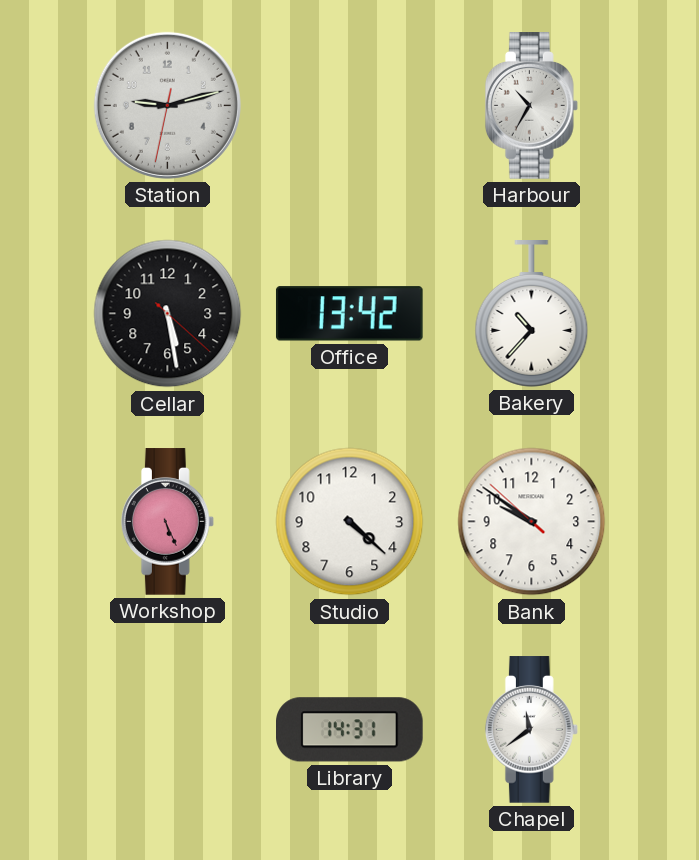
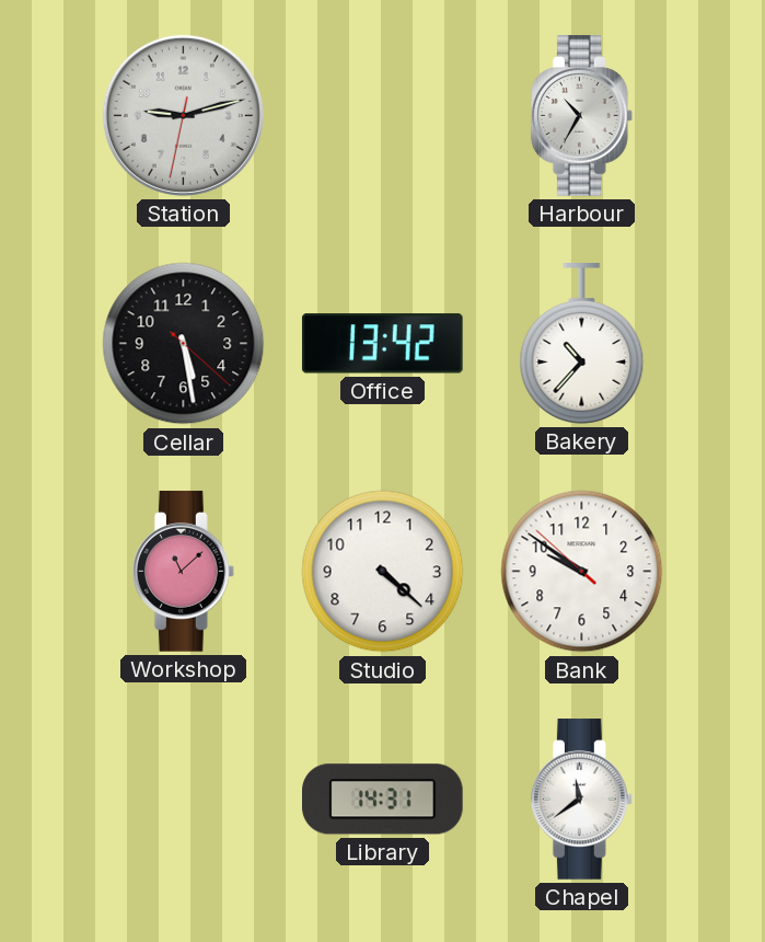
Workshop: 5:26 -> 11:08
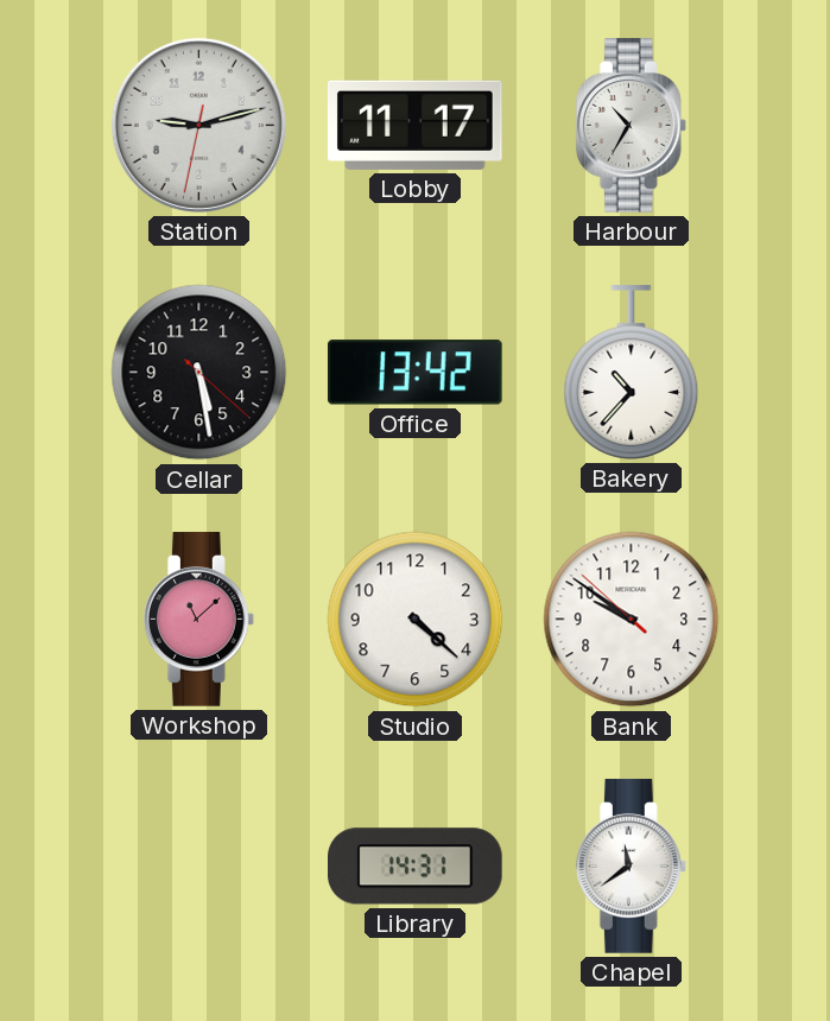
Lobby: none -> 11:17
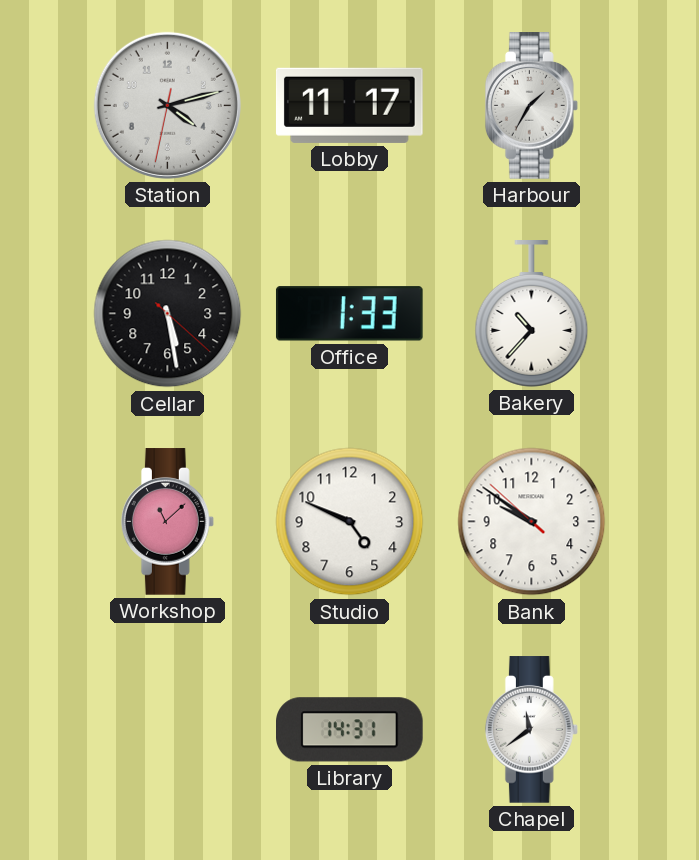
Station: 9:12 -> 4:12
Harbour: 10:35 -> 1:35
Office: 13:42 -> 1:33
Studio: 4:22 -> 4:49
